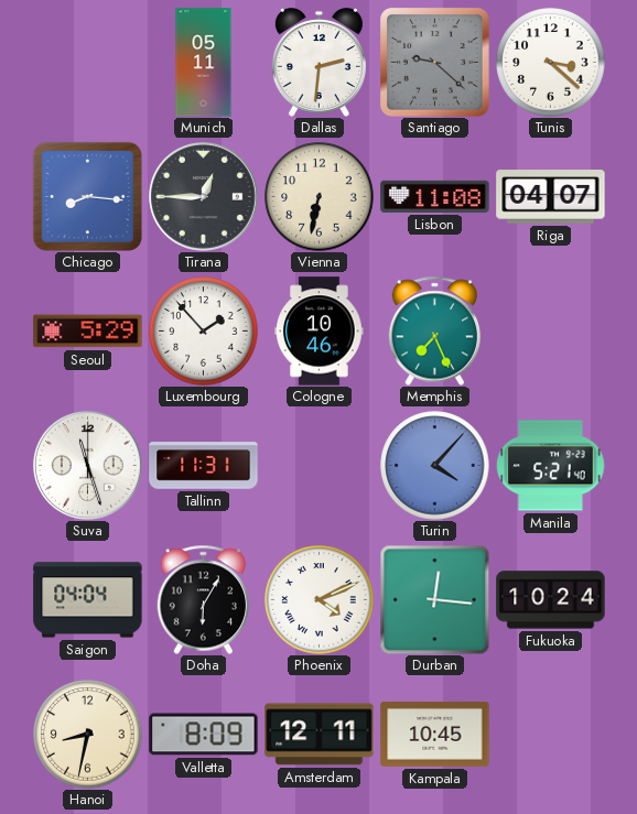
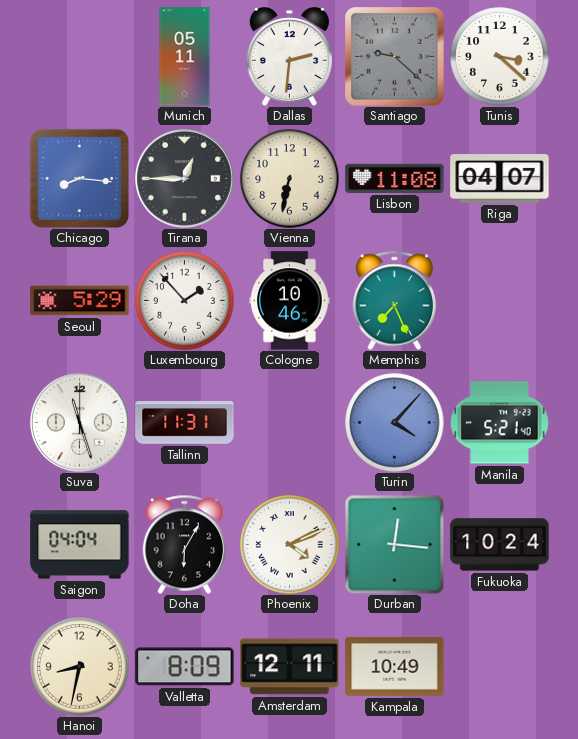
Kampala: 10:45 -> 10:49
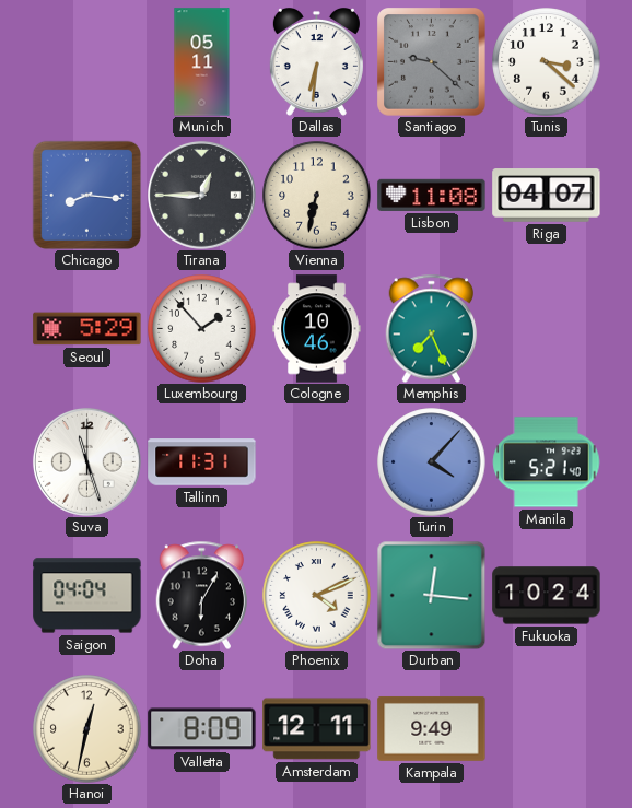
Dallas: 2:31 -> 6:31
Hanoi: 8:32 -> 12:32
Kampala: 10:49 -> 9:49
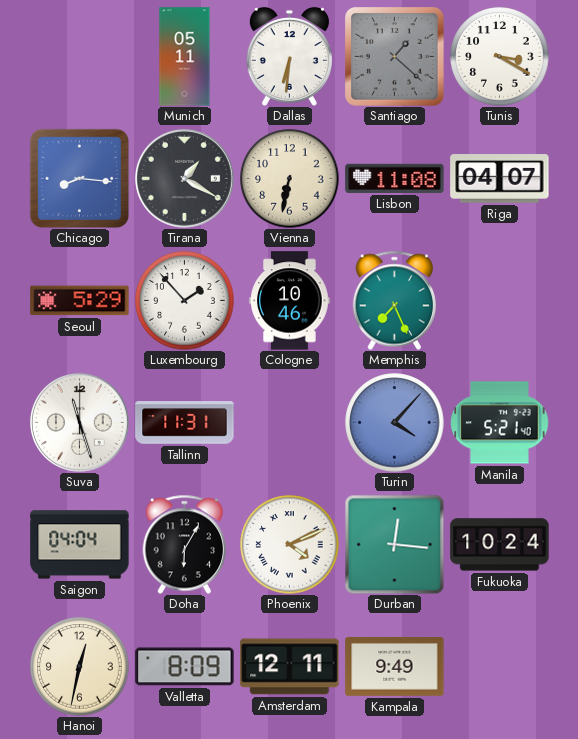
Santiago: 9:22 -> 1:22
Tunis: 3:22 -> 3:20
Tirana: 12:45 -> 1:20
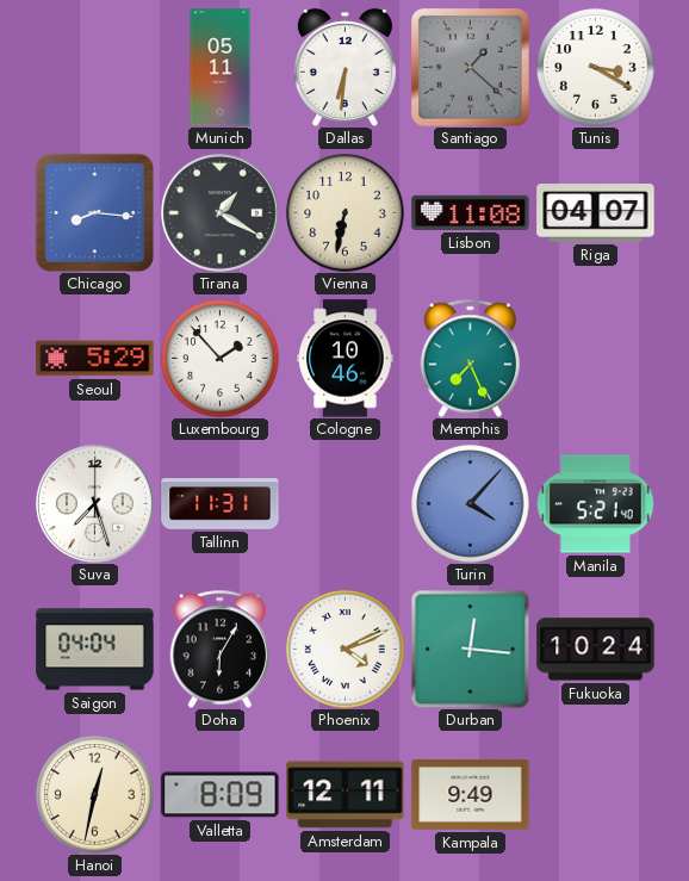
Suva: 11:27 -> 7:27
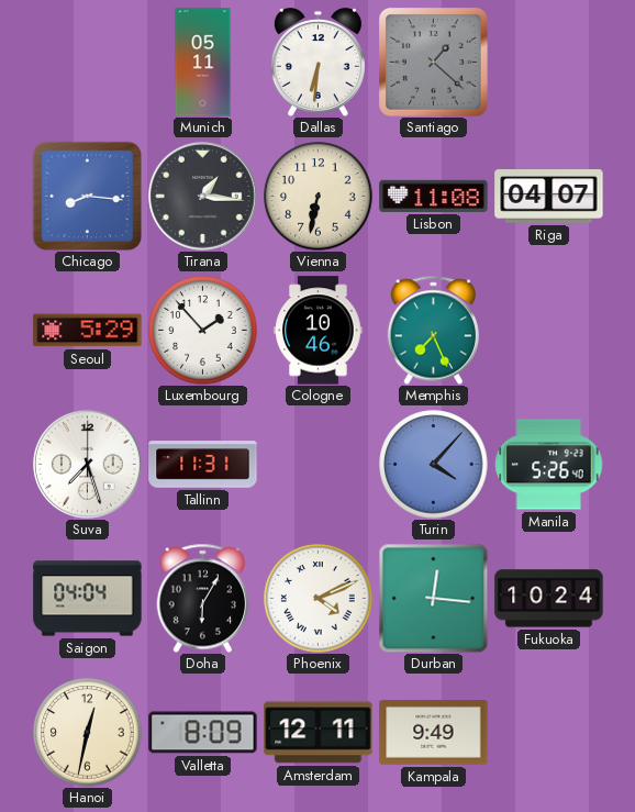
Tunis: 3:20 -> none
Tirana: 1:20 -> 1:16
Manila: 5:21 -> 5:26
